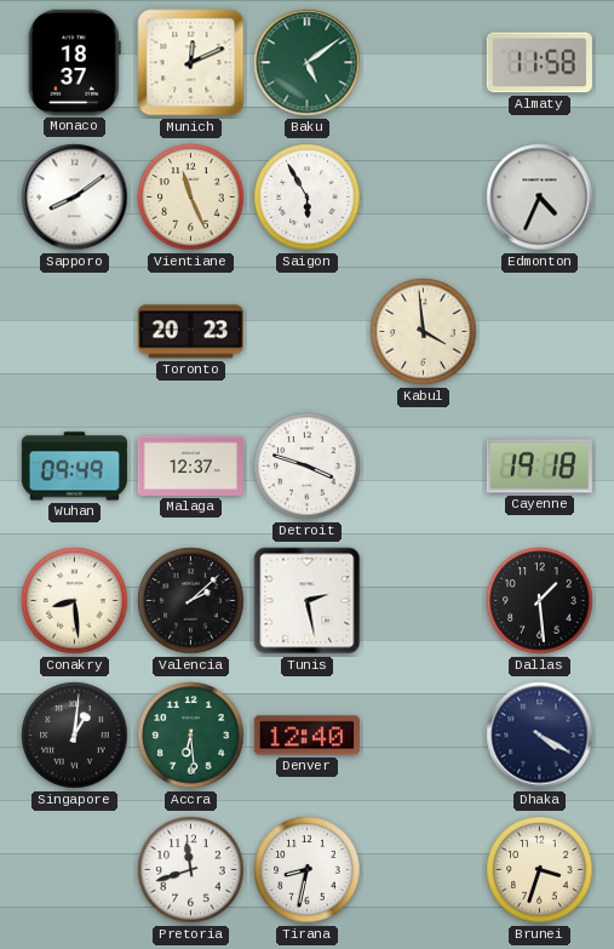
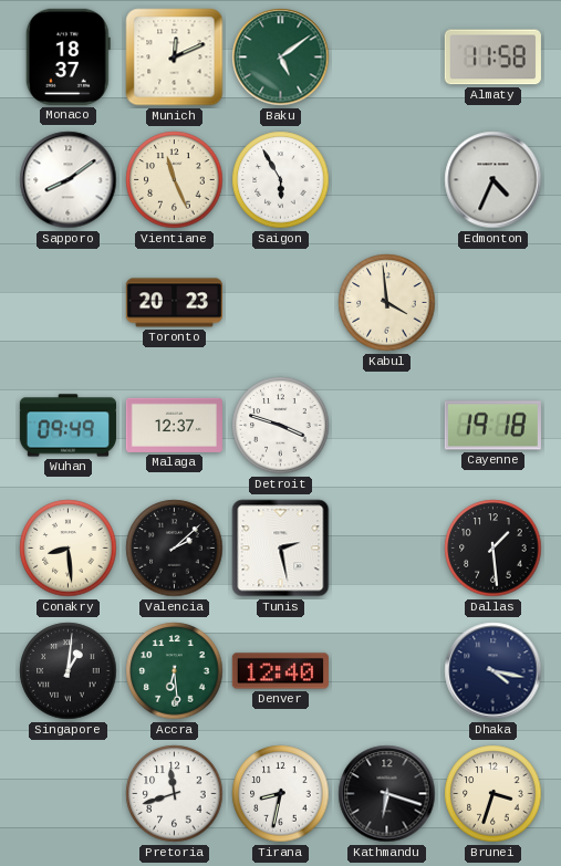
Dhaka: 4:20 -> 4:17
Kathmandu: none -> 6:18
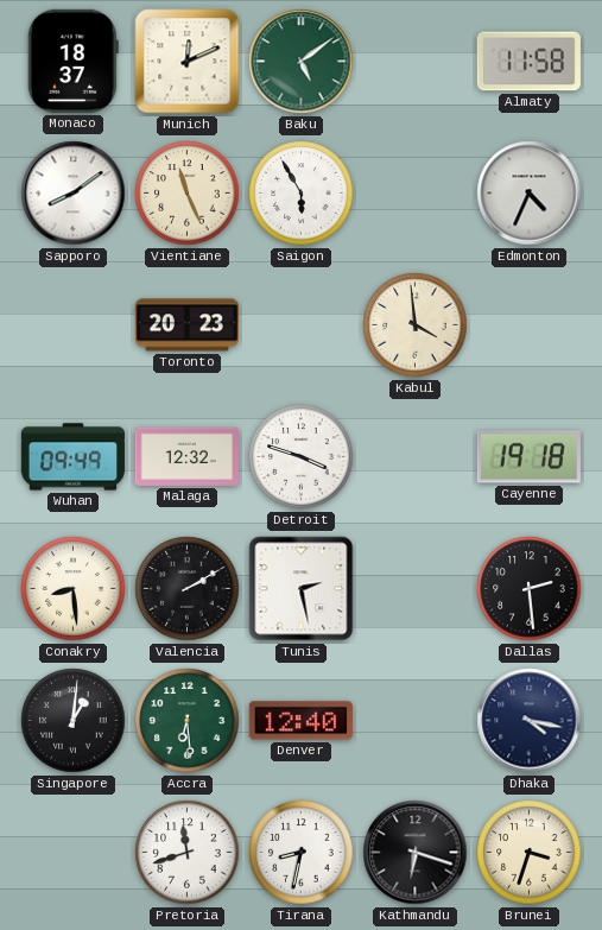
Malaga: 12:37 -> 12:32
Valencia: 2:08 -> 2:10
Dallas: 1:29 -> 2:29
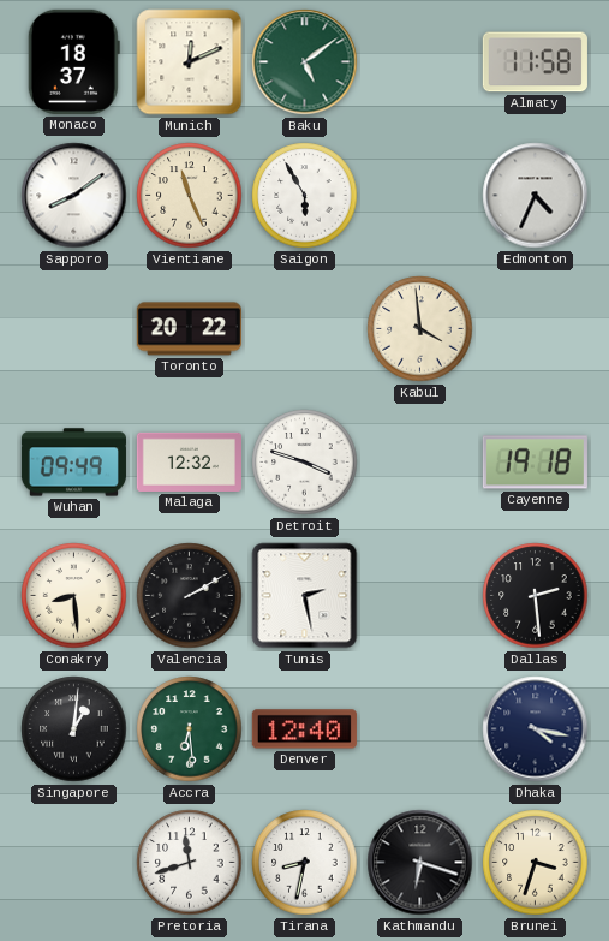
Toronto: 20:23 -> 20:22
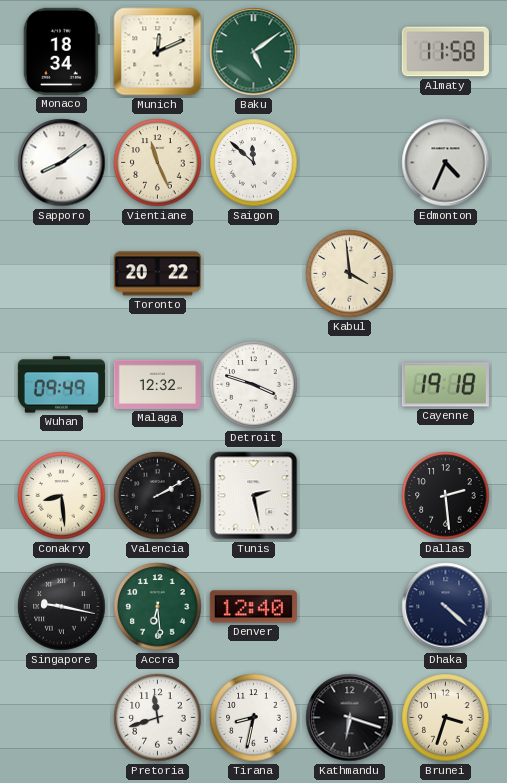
Monaco: 18:37 -> 18:34
Saigon: 5:55 -> 11:52
Singapore: 1:01 -> 9:17
Dhaka: 4:17 -> 4:22
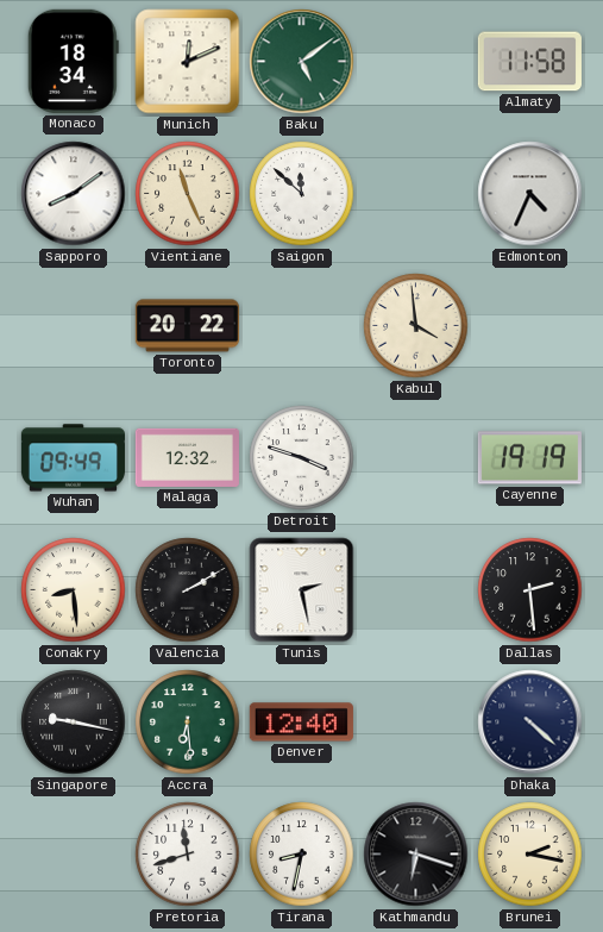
Cayenne: 19:18 -> 19:19
Brunei: 3:33 -> 2:17
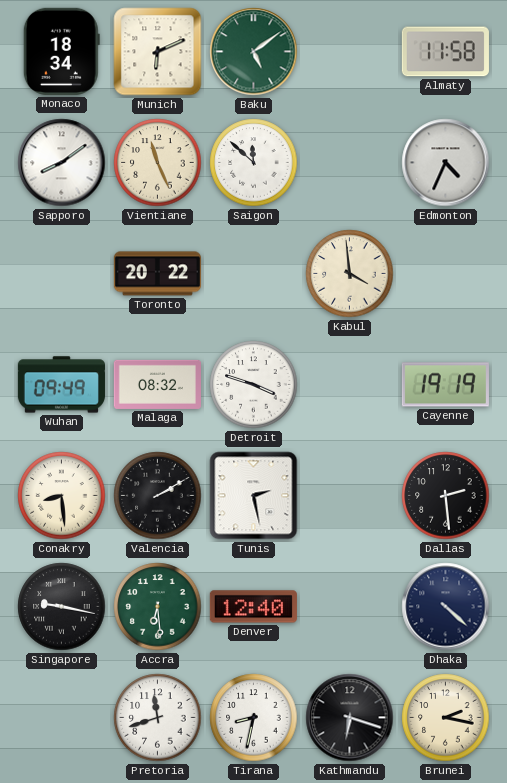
Munich: 12:11 -> 6:11
Malaga: 12:32 -> 08:32
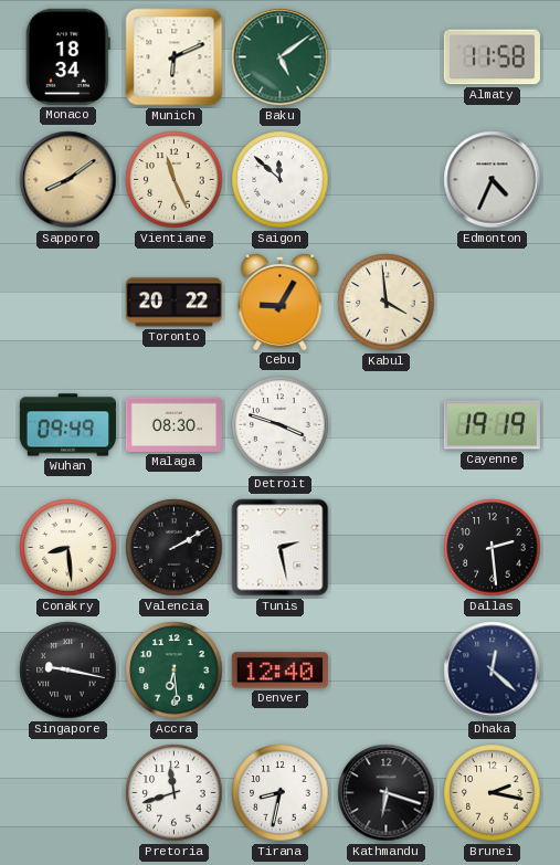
Sapporo dial: white -> champagne
Cebu: none -> 9:05
Malaga: 08:32 -> 08:30
Dhaka: 4:22 -> 12:22
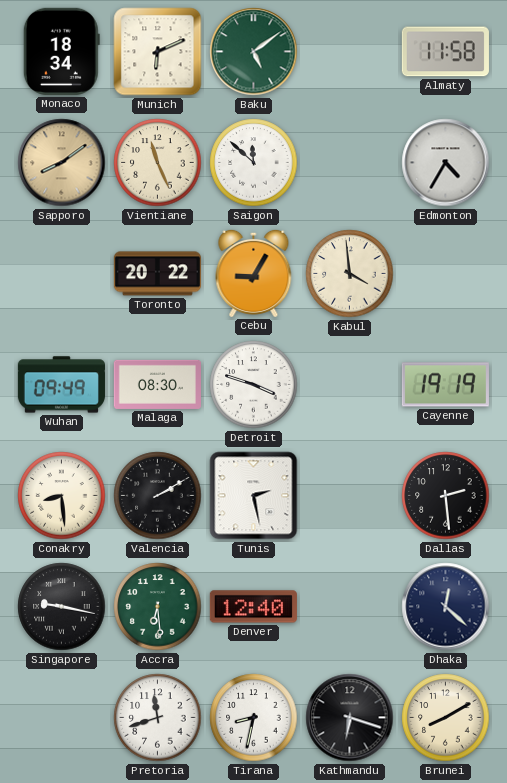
Edmonton: 4:34 -> 4:35
Brunei: 2:17 -> 8:10
